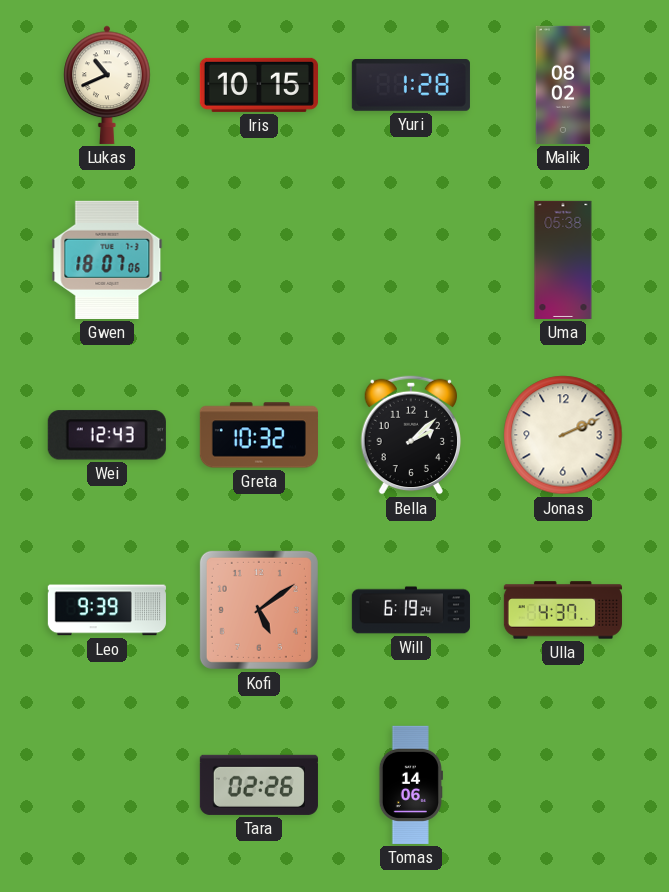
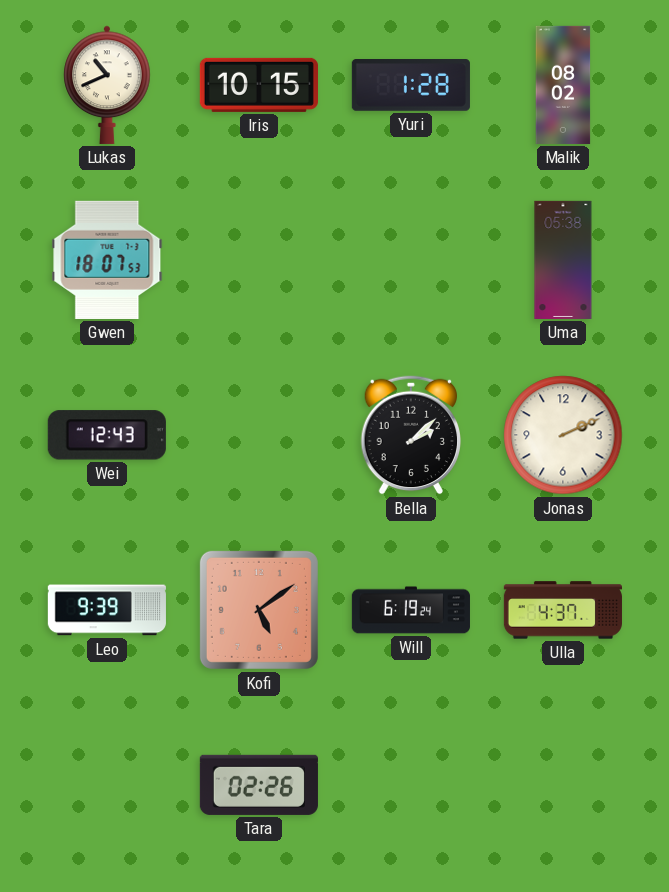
Gwen: 18:07:06 -> 18:07:53
Greta: 10:32 -> none
Tomas: 14:06 -> none
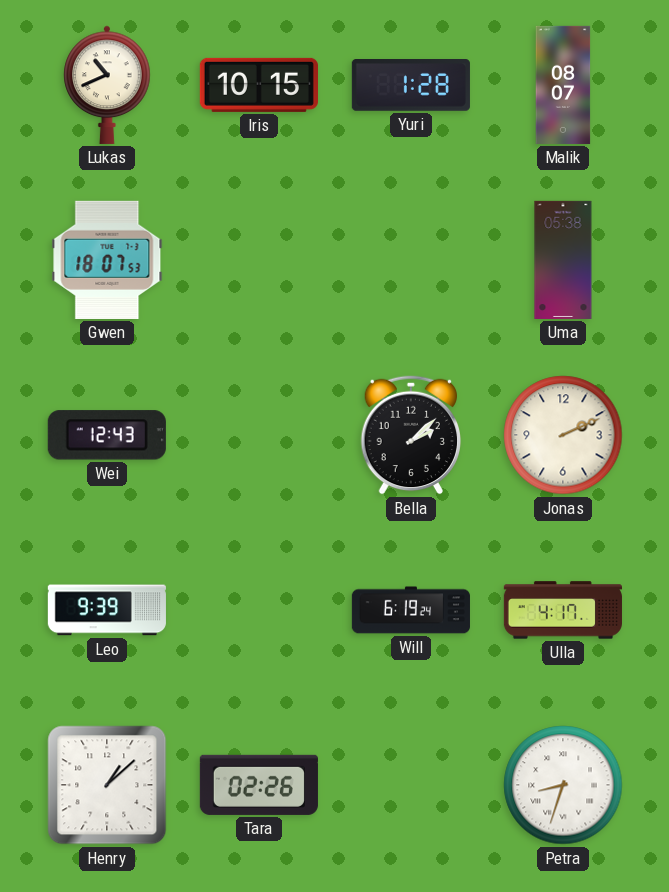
Malik: 08:02 -> 08:07
Kofi: 5:09 -> none
Ulla: 4:37 -> 4:17
Henry: none -> 1:08
Petra: none -> 8:33
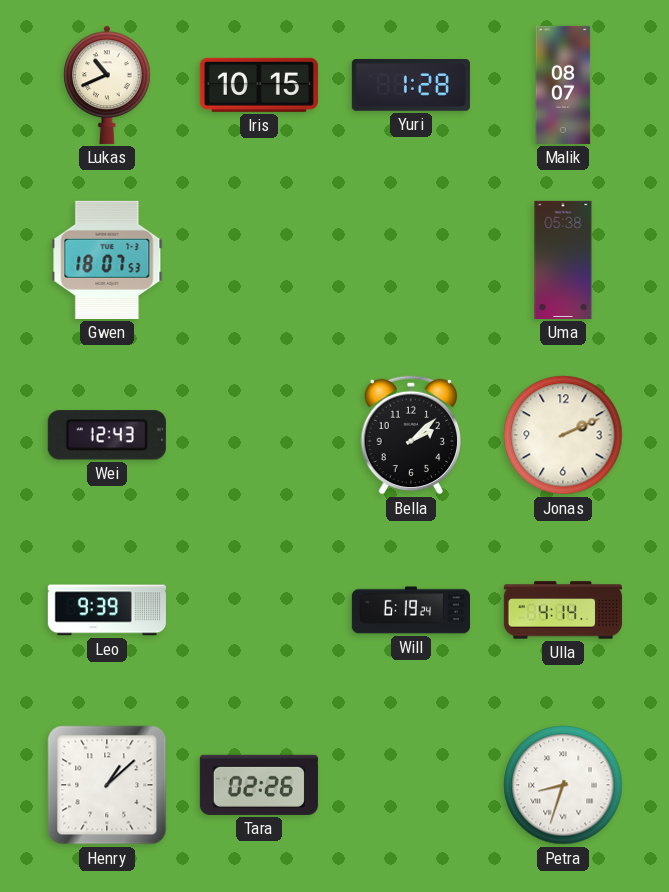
Ulla: 4:17 -> 4:14
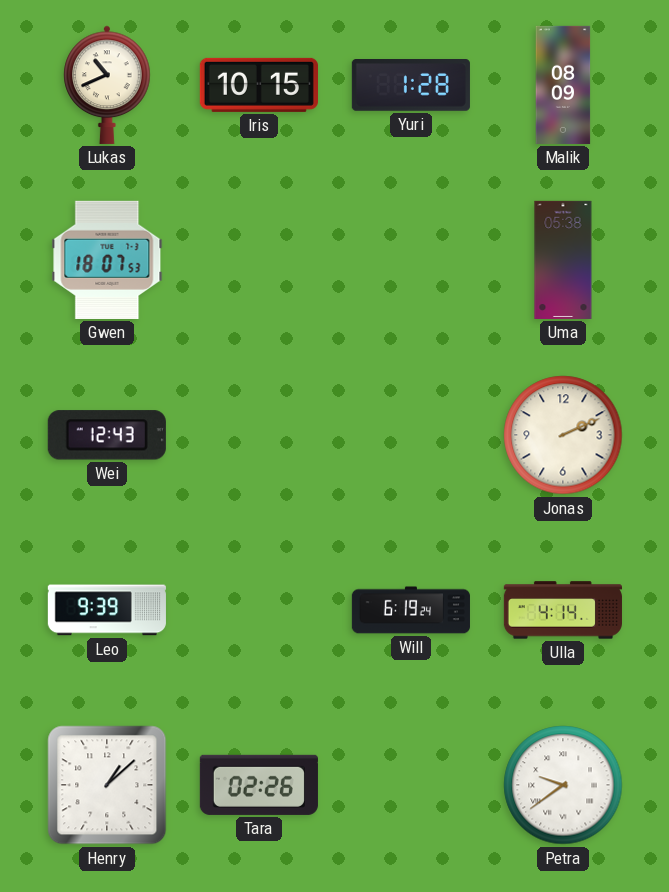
Malik: 08:07 -> 08:09
Bella: 2:08 -> none
Petra: 8:33 -> 9:39
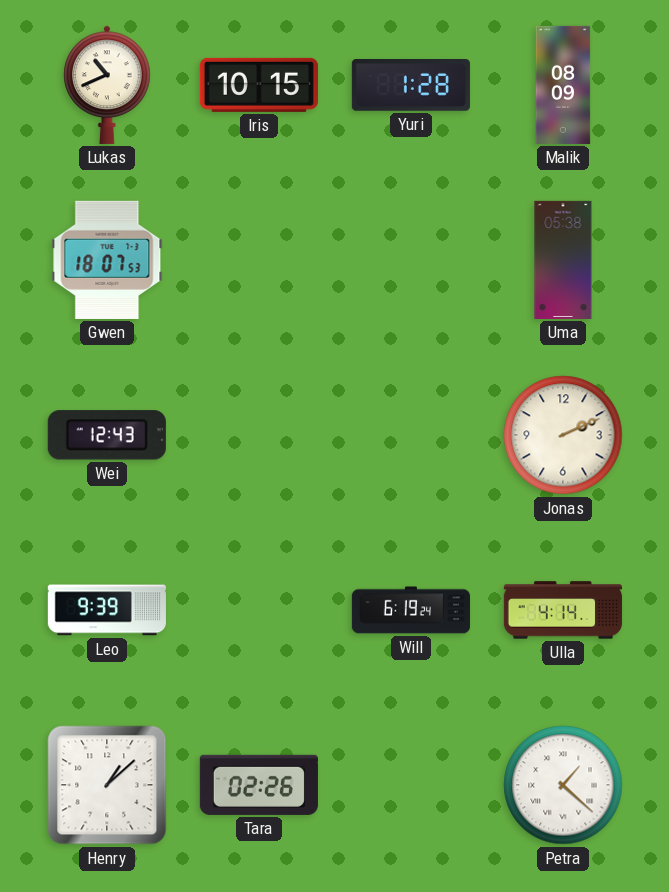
Petra: 9:39 -> 1:22
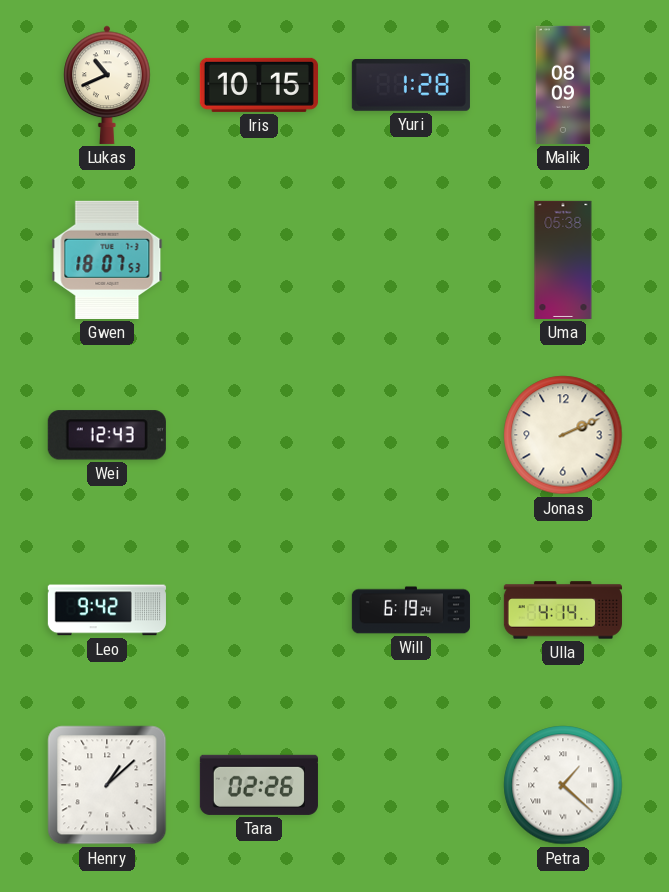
Leo: 9:39 -> 9:42
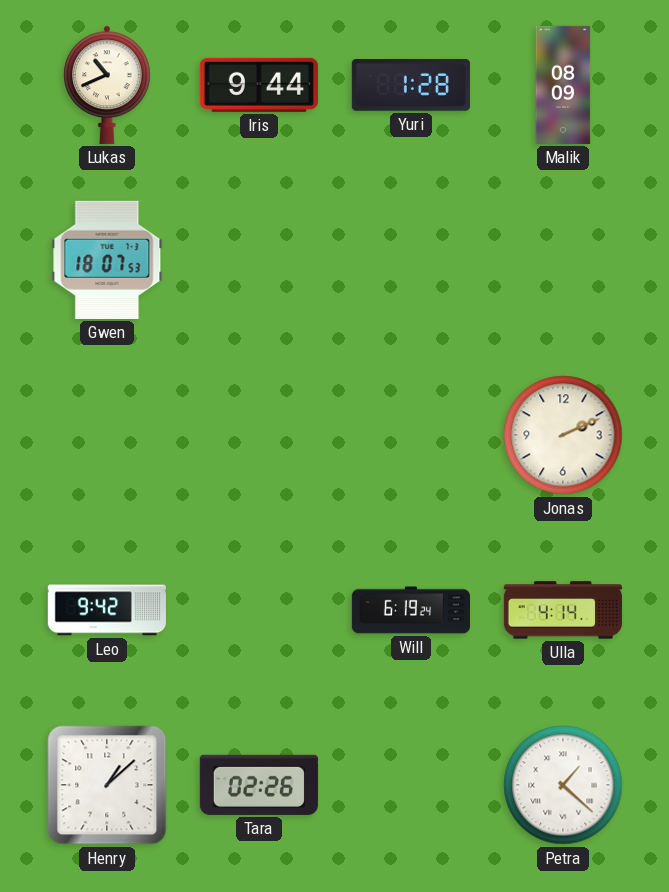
Iris: 10:15 -> 9:44
Uma: 05:38 -> none
Wei: 12:43 -> none
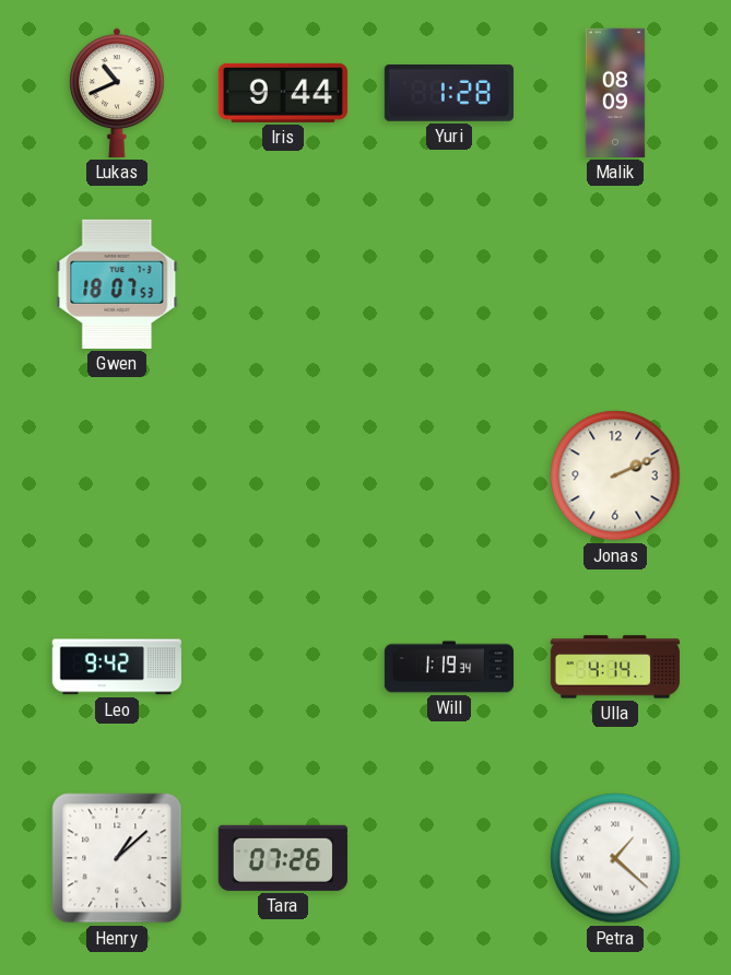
Will: 6:19 -> 1:19
Tara: 02:26 -> 07:26
